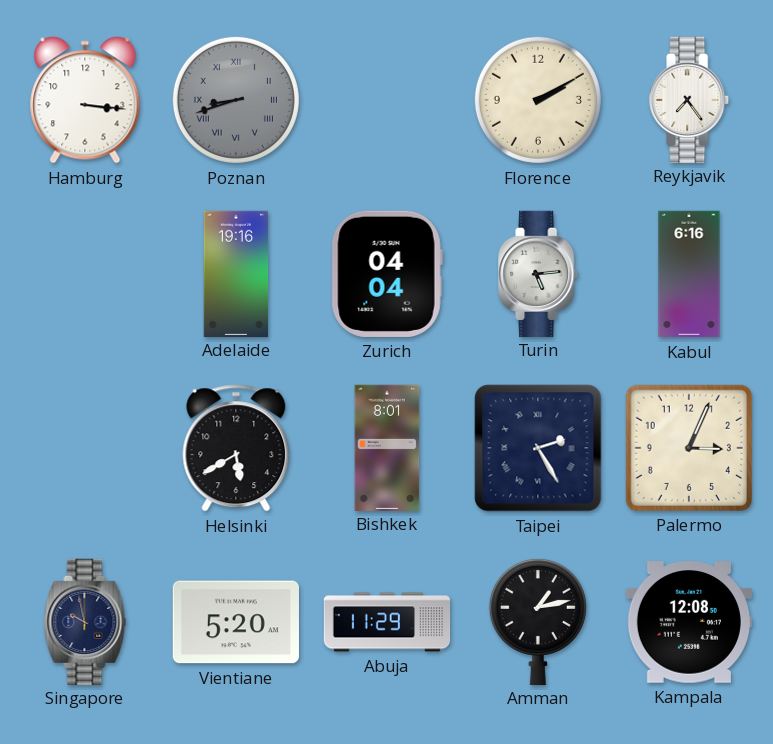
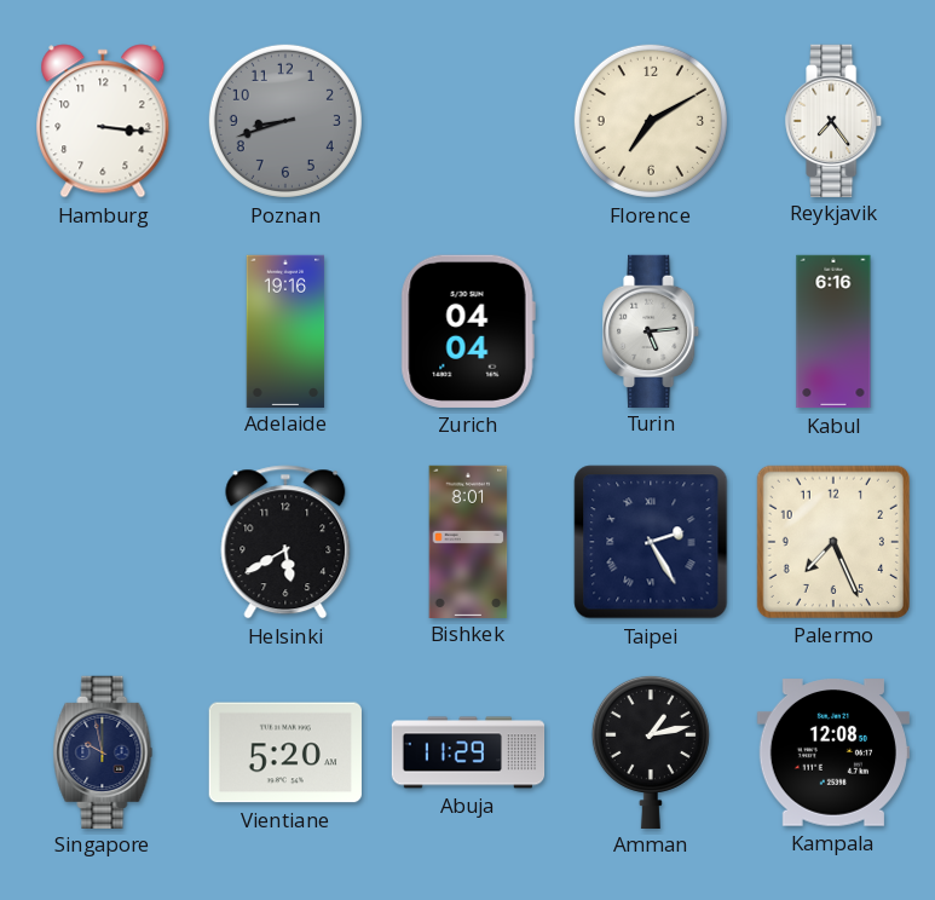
Poznan numerals: Roman -> Arabic
Florence: 2:10 -> 7:10
Palermo: 3:04 -> 7:26
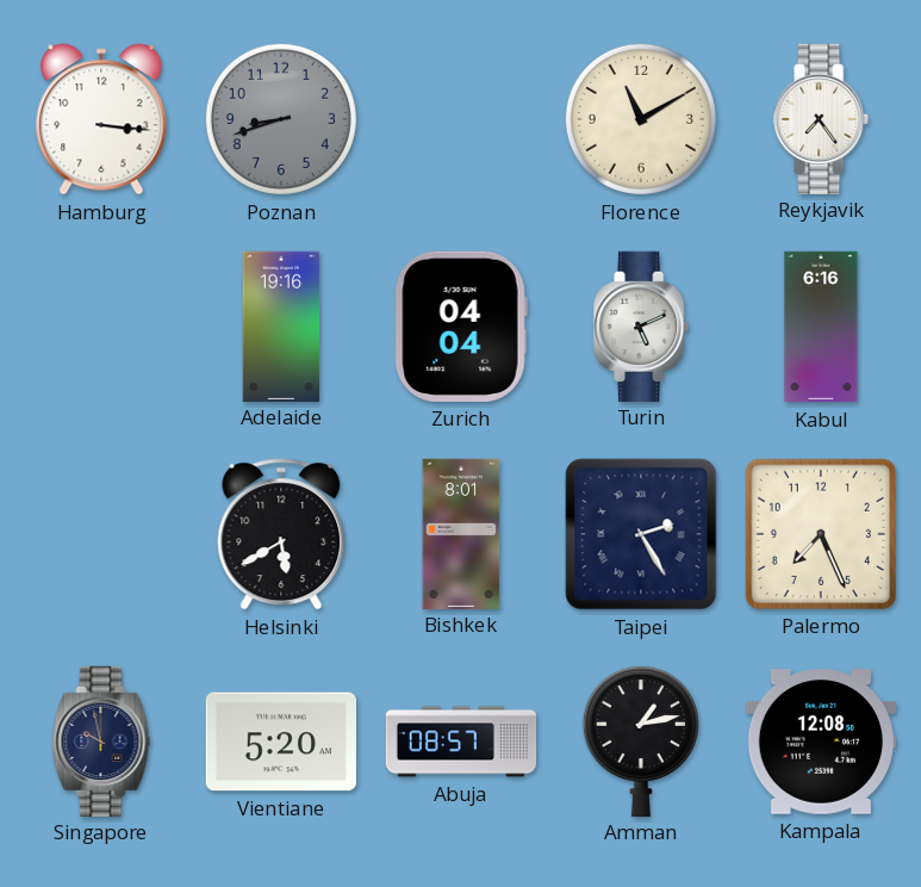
Florence: 7:10 -> 11:10
Turin: 5:14 -> 5:11
Abuja: 11:29 -> 08:57
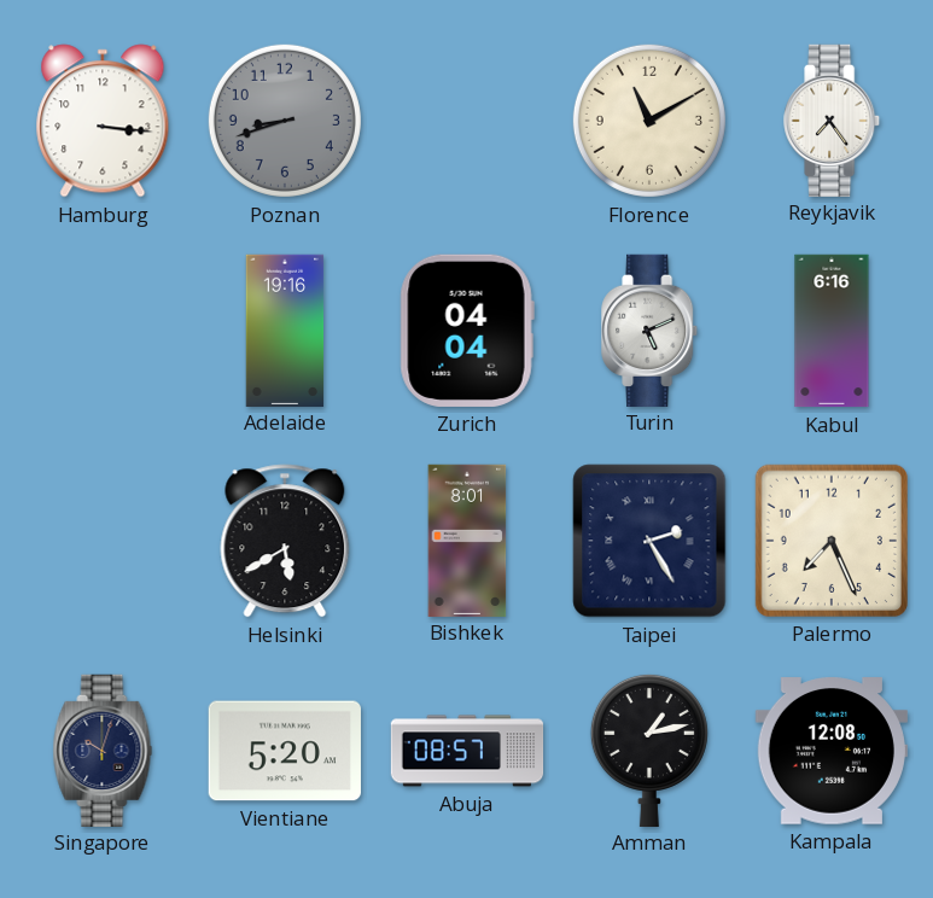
Singapore: 9:58 -> 10:03
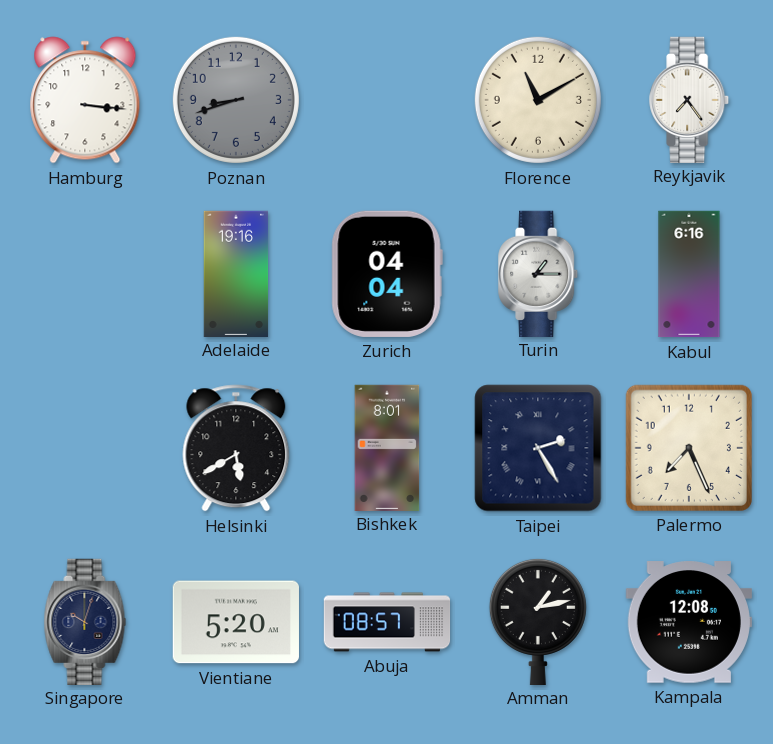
Turin: 5:11 -> 1:15
